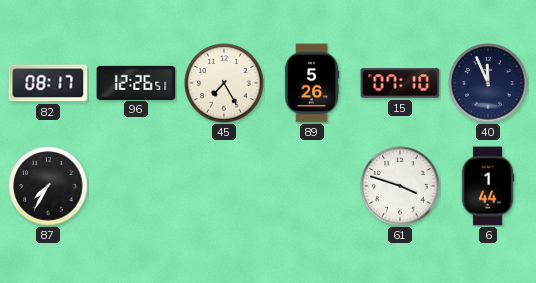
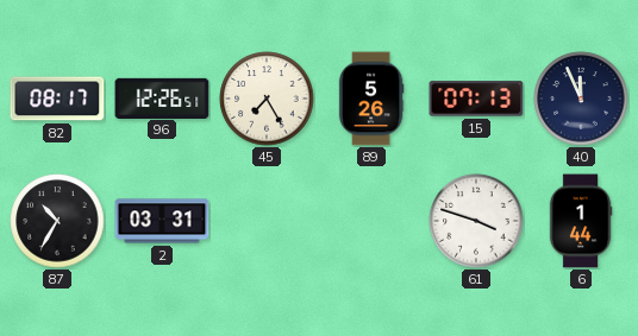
15: 07:10 -> 07:13
87: 7:35 -> 10:35
2: none -> 03:31
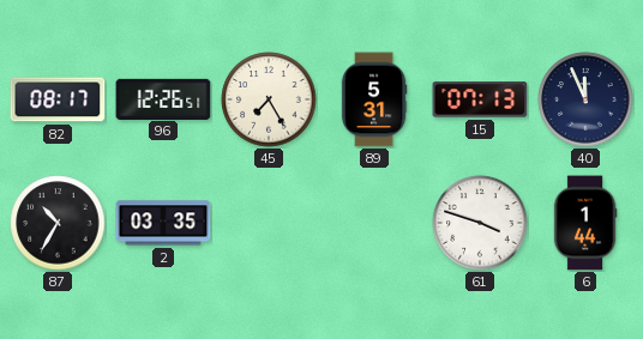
89: 5:26 -> 5:31
2: 03:31 -> 03:35
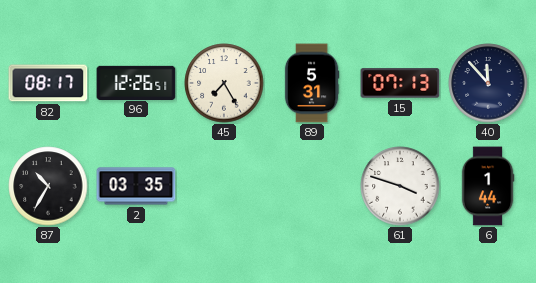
40: 11:56 -> 11:53
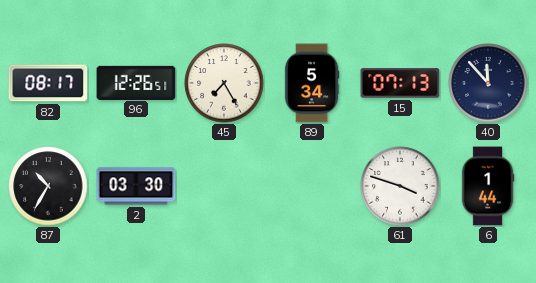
89: 5:31 -> 5:34
2: 03:35 -> 03:30
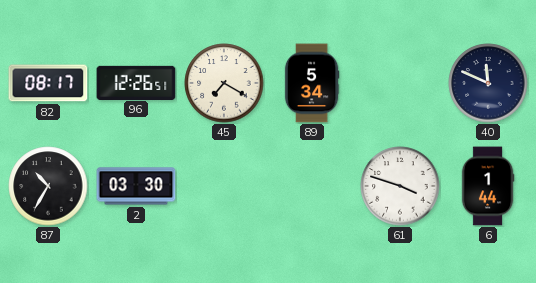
45: 7:25 -> 7:20
15: 07:13 -> none
40: 11:53 -> 11:49
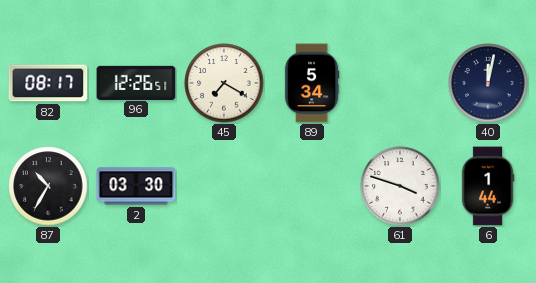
40: 11:49 -> 12:02
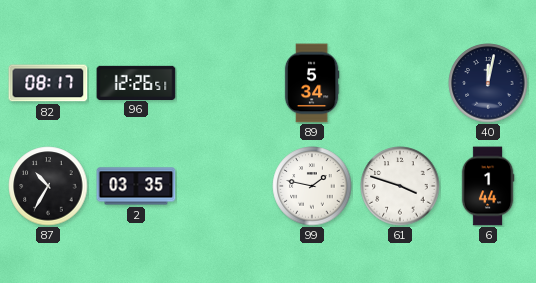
45: 7:20 -> none
2: 03:30 -> 03:35
99: none -> 1:47
